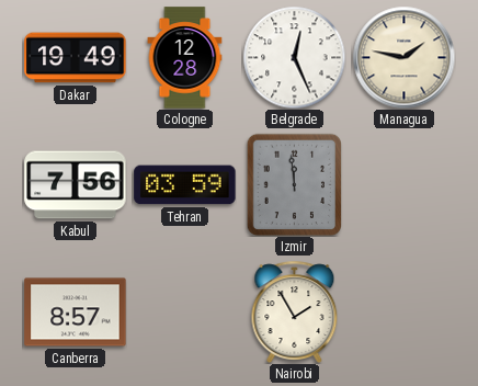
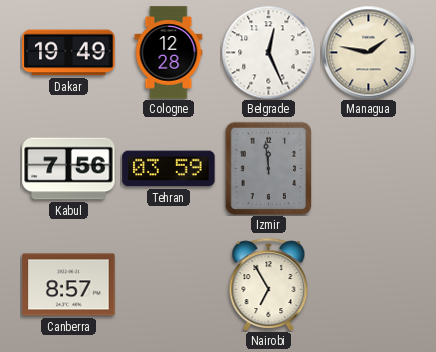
Nairobi: 1:55 -> 6:55
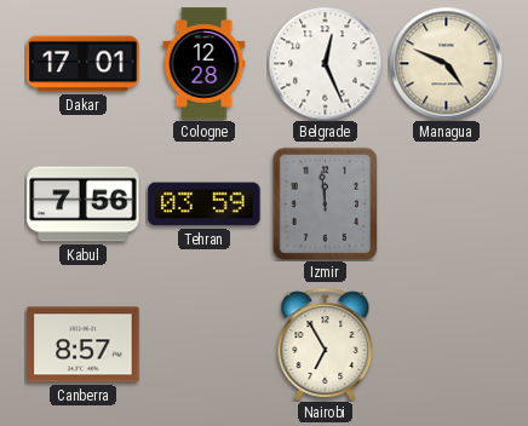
Dakar: 19:49 -> 17:01
Managua: 1:47 -> 4:49
